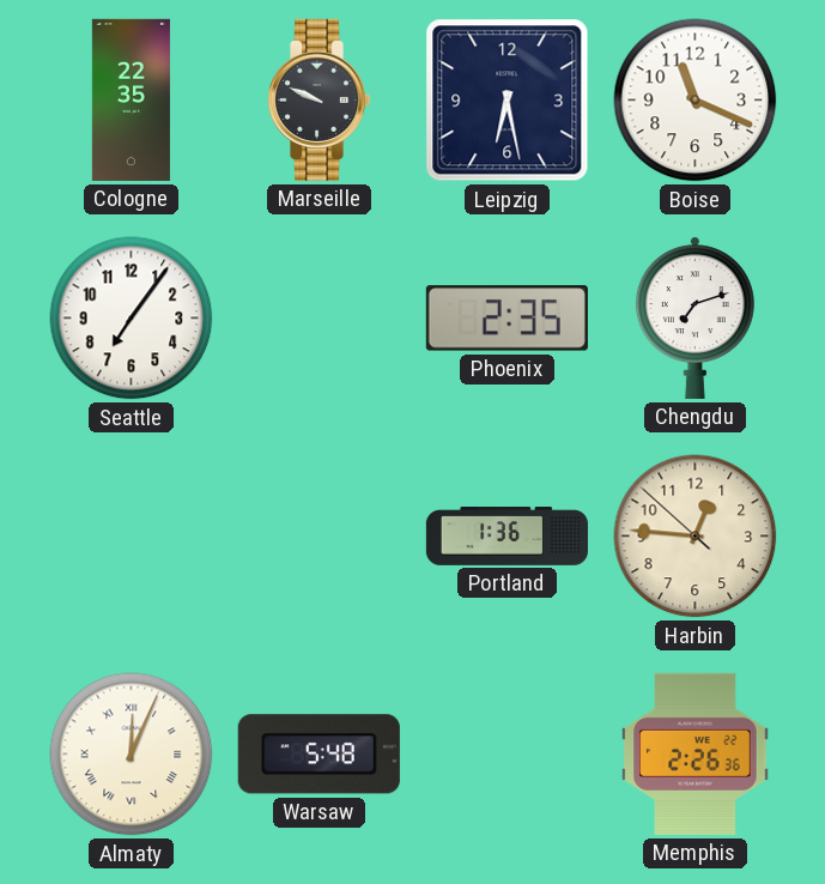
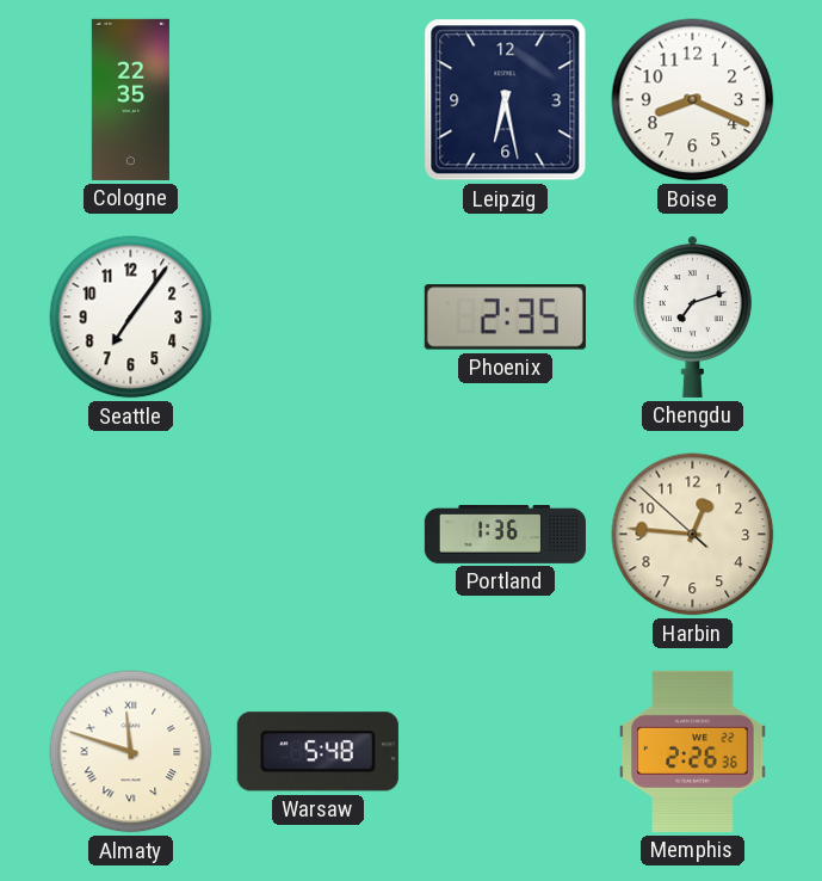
Marseille: 9:49 -> none
Boise: 11:19 -> 8:19
Almaty: 12:04 -> 11:48
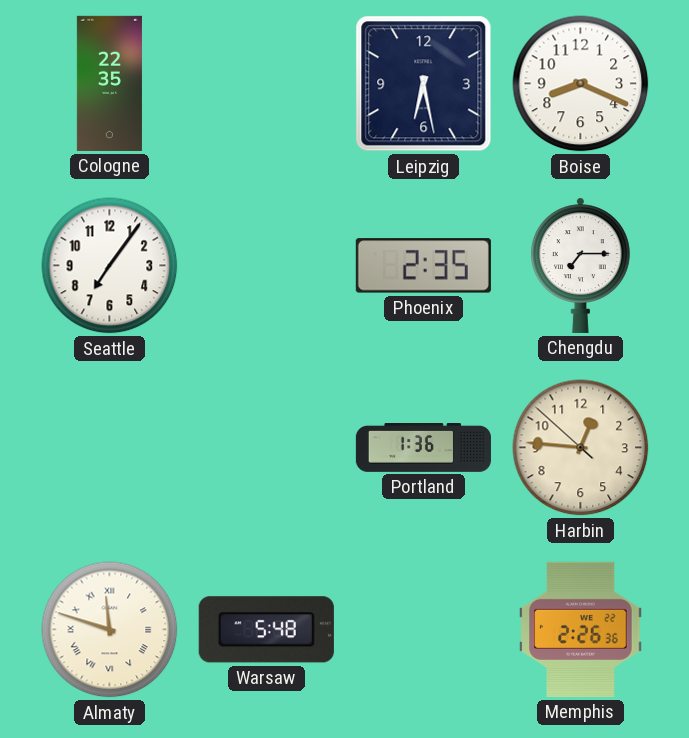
Chengdu: 7:12 -> 7:15
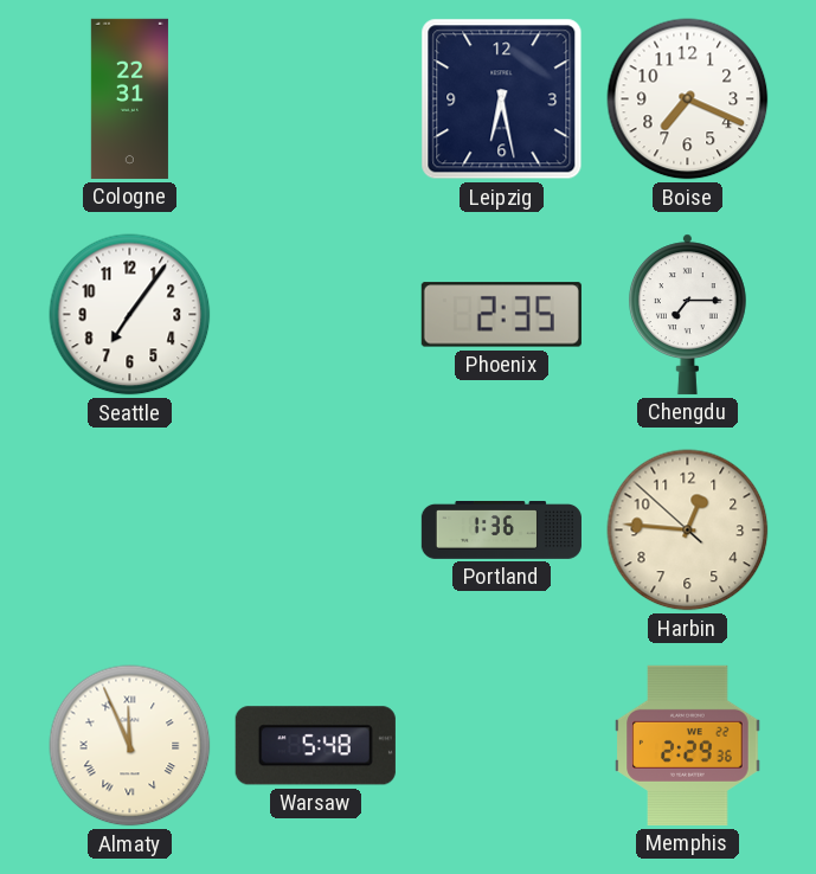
Cologne: 22:35 -> 22:31
Boise: 8:19 -> 7:19
Almaty: 11:48 -> 11:56
Memphis: 2:26 -> 2:29
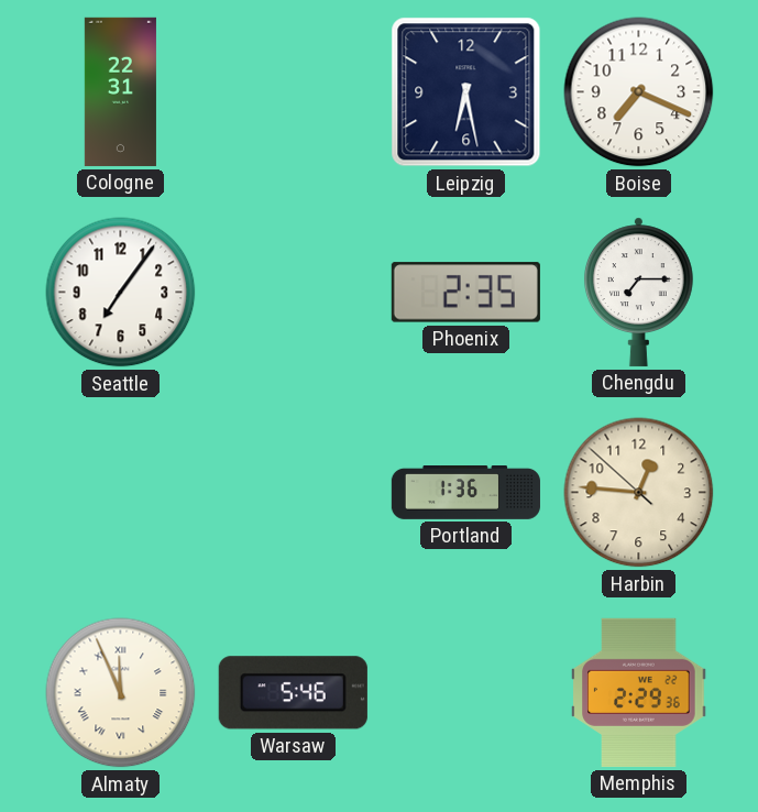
Warsaw: 5:48 -> 5:46
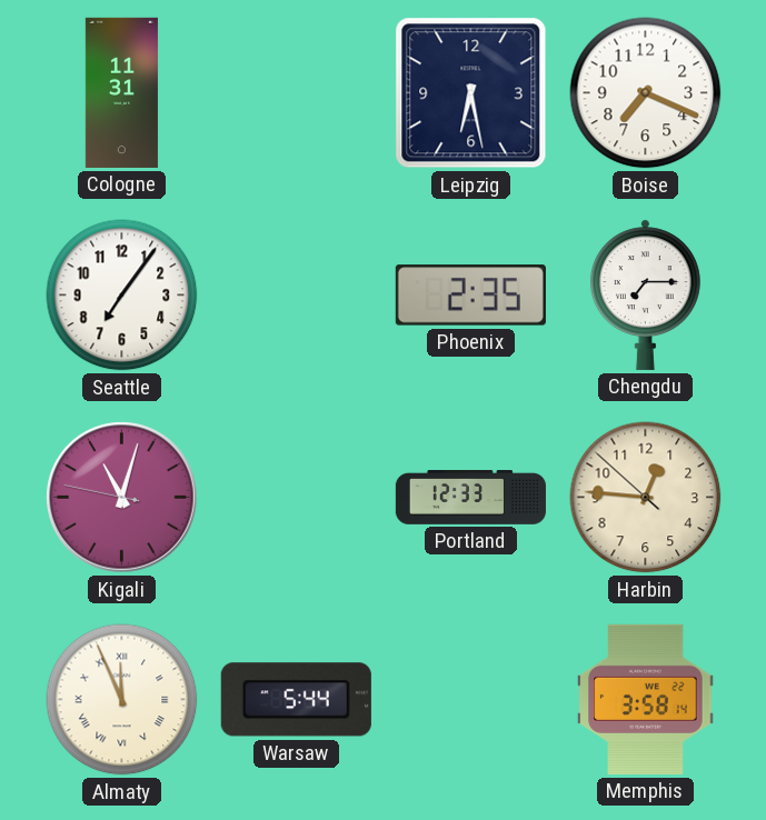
Cologne: 22:31 -> 11:31
Kigali: none -> 11:02
Portland: 1:36 -> 12:33
Warsaw: 5:46 -> 5:44
Memphis: 2:29 -> 3:58
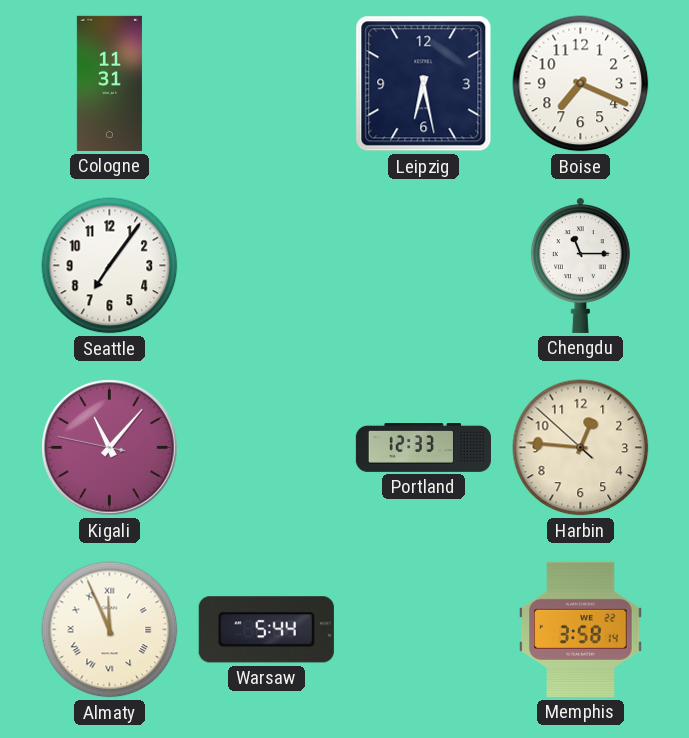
Phoenix: 2:35 -> none
Chengdu: 7:15 -> 11:15
Kigali: 11:02 -> 11:06
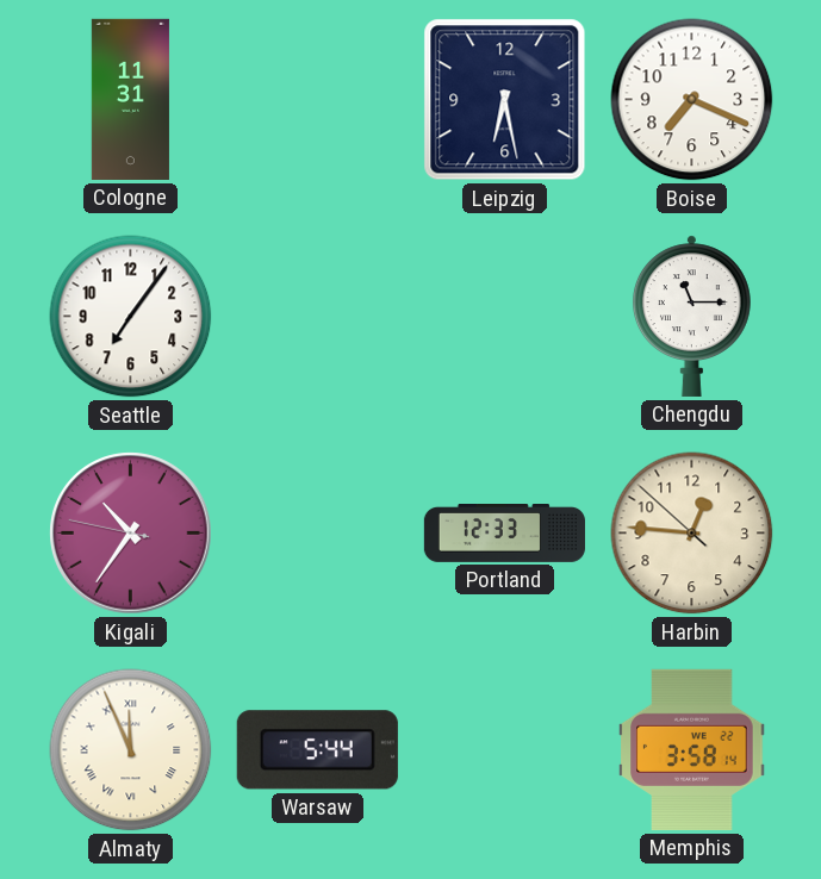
Kigali: 11:06 -> 10:35
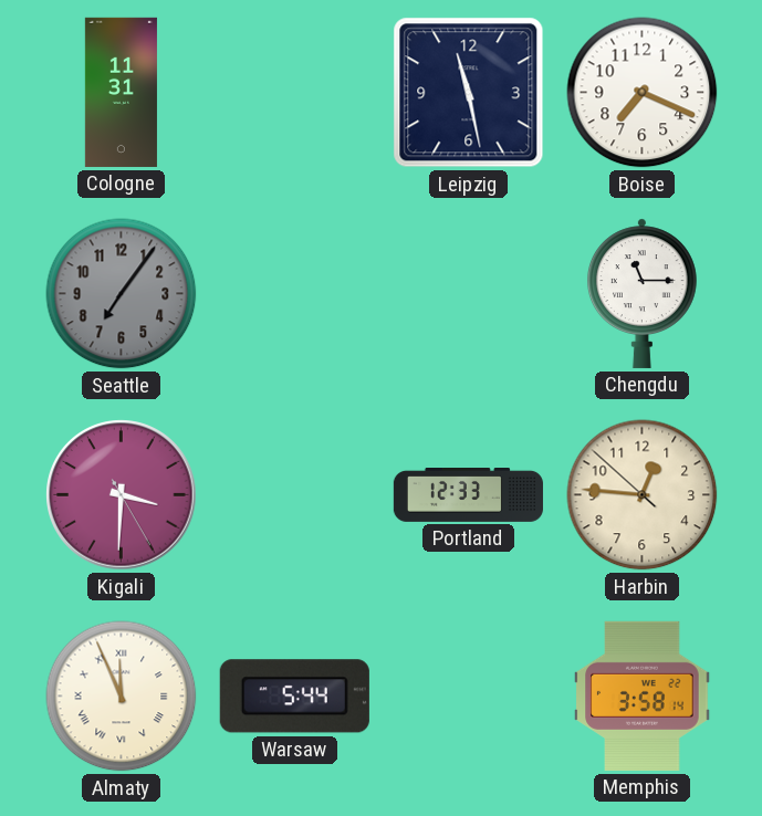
Leipzig: 6:28 -> 11:28
Seattle dial: white -> grey
Kigali: 10:35 -> 3:30
